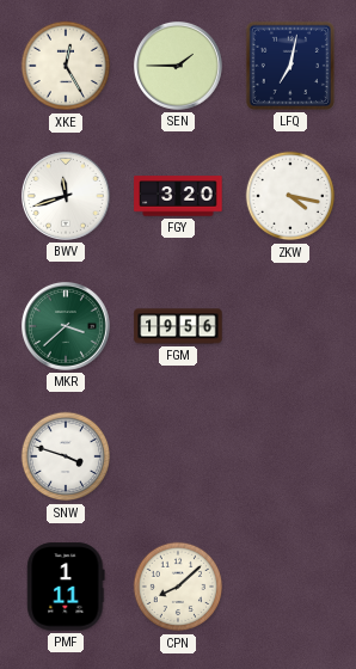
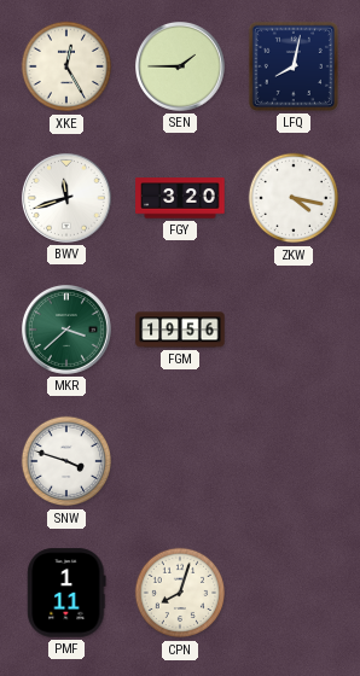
LFQ: 7:02 -> 8:02
CPN: 8:08 -> 8:03
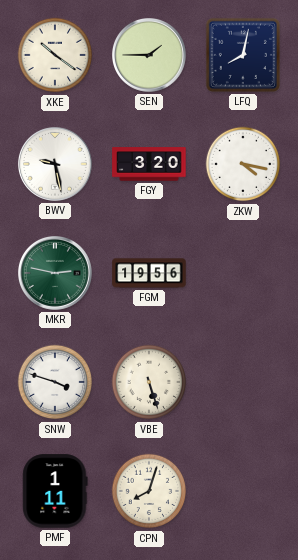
XKE: 12:25 -> 10:21
BWV: 11:42 -> 9:28
MKR: 3:38 -> 2:47
VBE: none -> 5:27
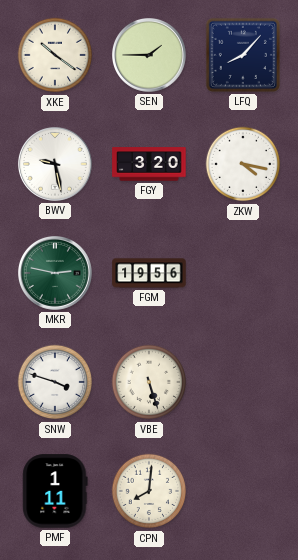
LFQ: 8:02 -> 8:07
CPN: 8:03 -> 8:01
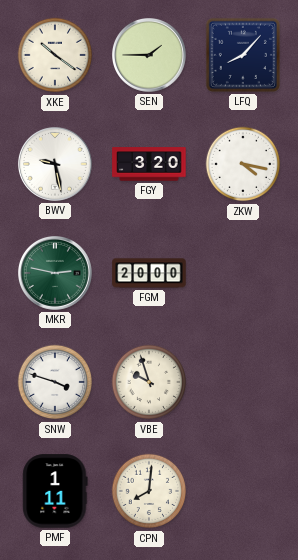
FGM: 19:56 -> 20:00
VBE: 5:27 -> 9:57
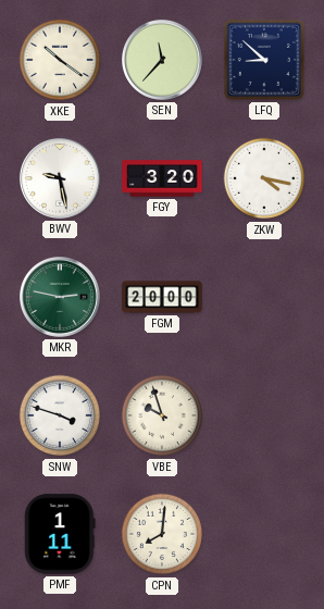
SEN: 1:45 -> 11:37
LFQ: 8:07 -> 8:52
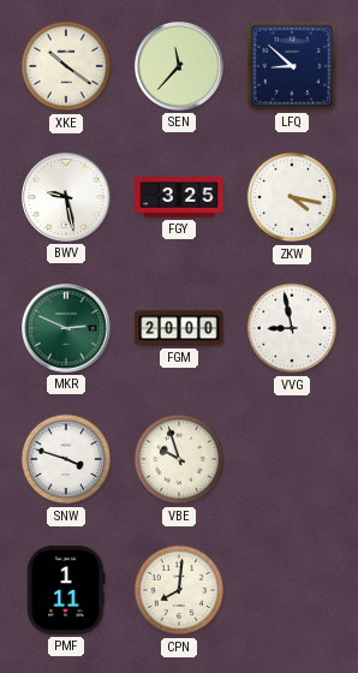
FGY: 3:20 -> 3:25
MKR: 2:47 -> 2:49
VVG: none -> 8:58
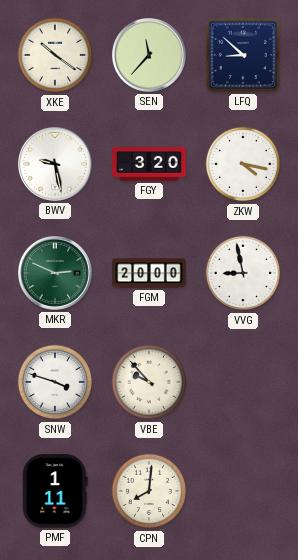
FGY: 3:25 -> 3:20
VBE: 9:57 -> 9:53
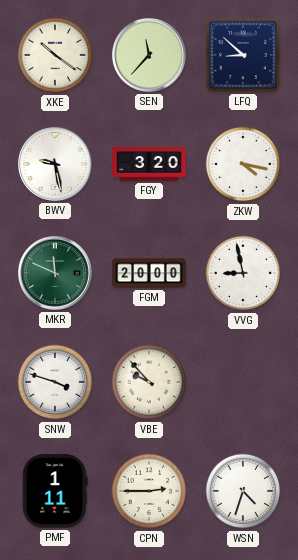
MKR: 2:49 -> 11:49
CPN: 8:01 -> 2:45
WSN: none -> 4:33
